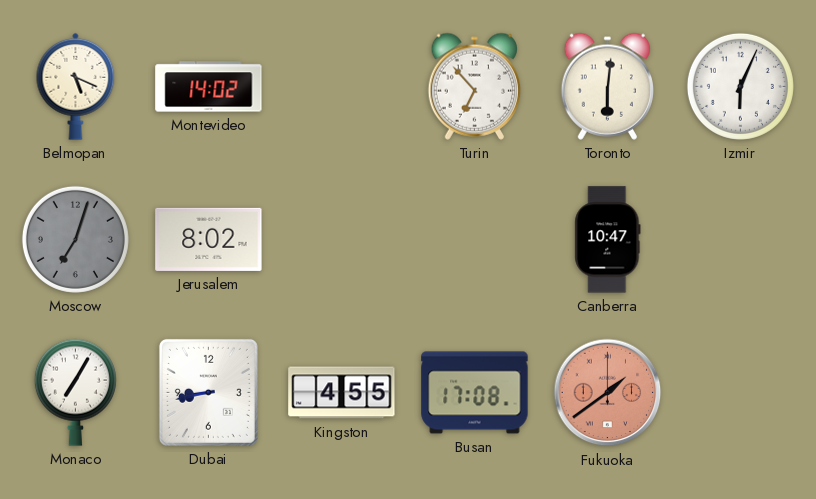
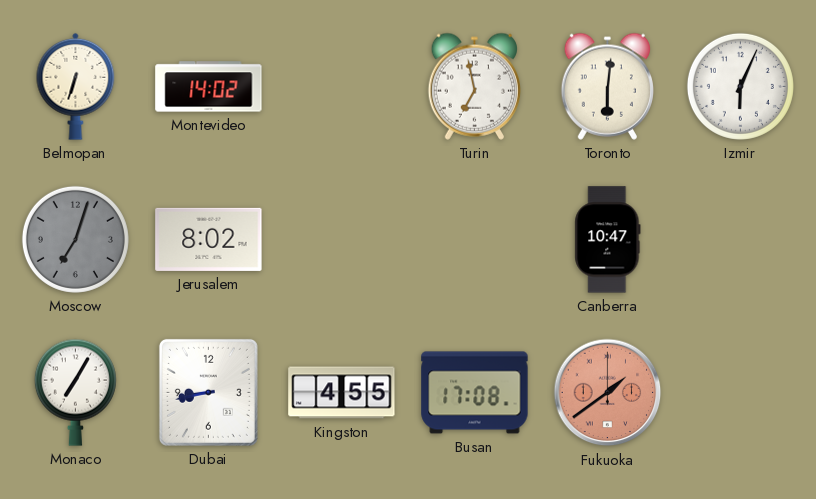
Belmopan: 5:19 -> 6:33
Turin: 6:53 -> 6:58
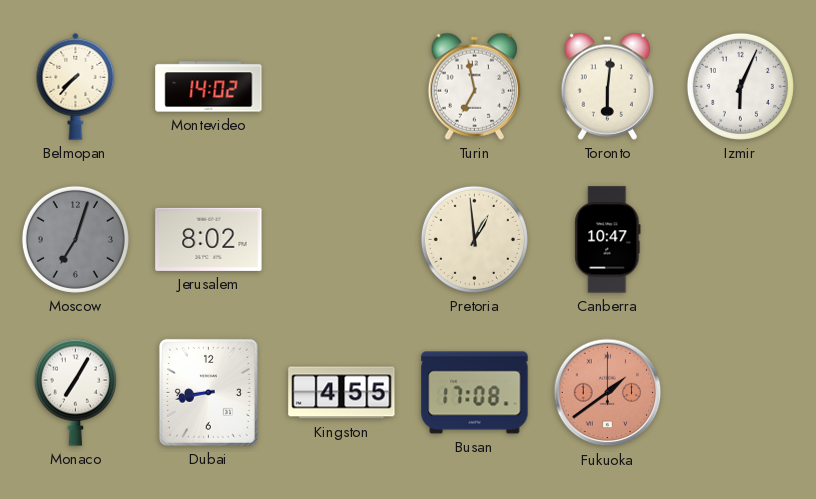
Belmopan: 6:33 -> 7:37
Pretoria: none -> 12:59
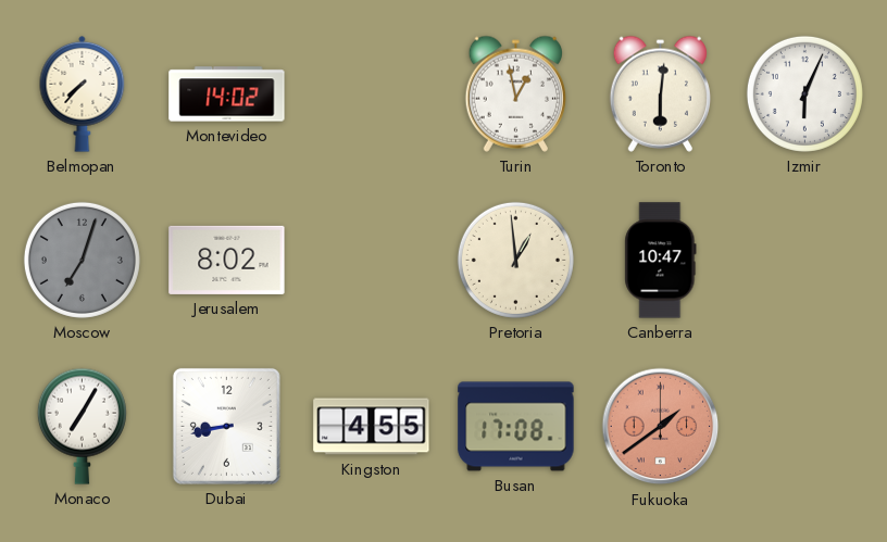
Turin: 6:58 -> 12:58
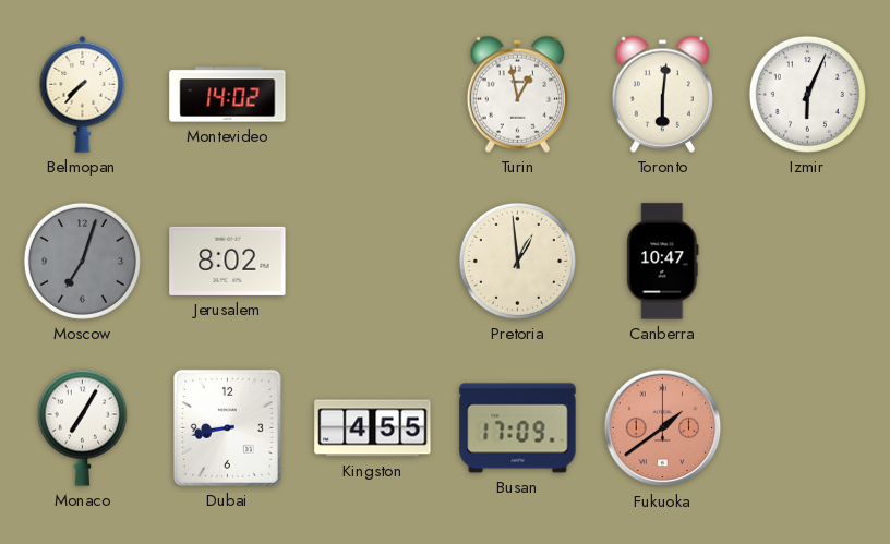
Busan: 17:08 -> 17:09
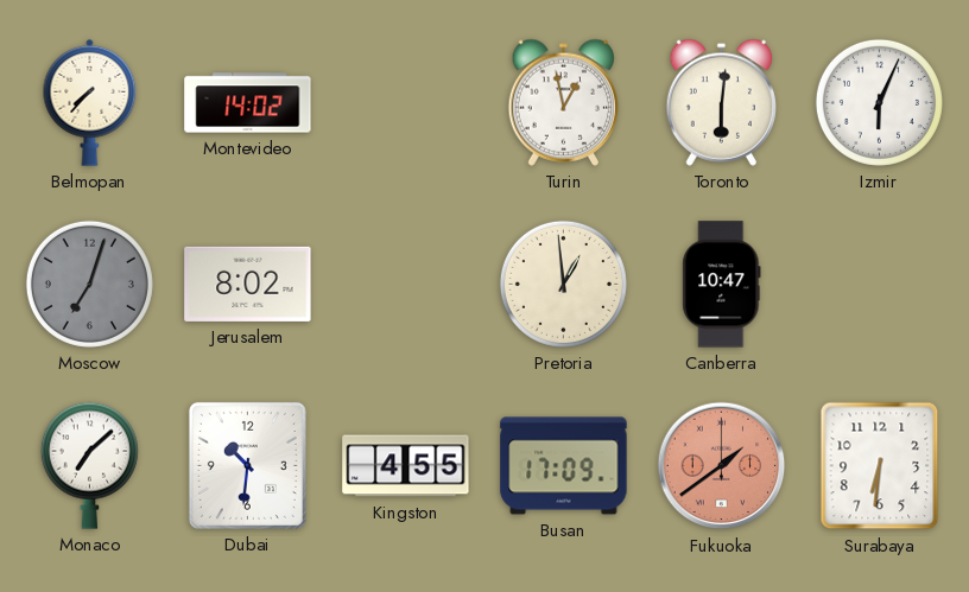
Monaco: 7:05 -> 7:08
Dubai: 8:43 -> 10:31
Surabaya: none -> 6:31
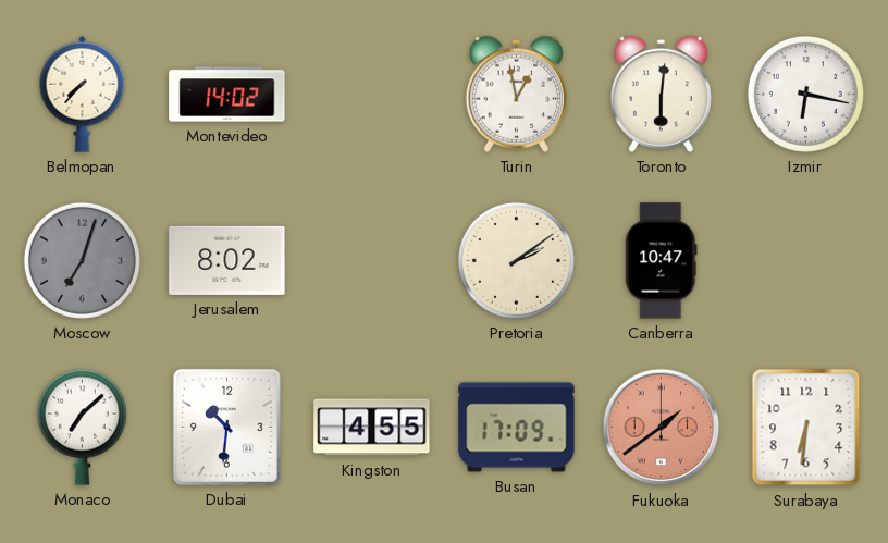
Izmir: 6:04 -> 6:17
Pretoria: 12:59 -> 2:09
